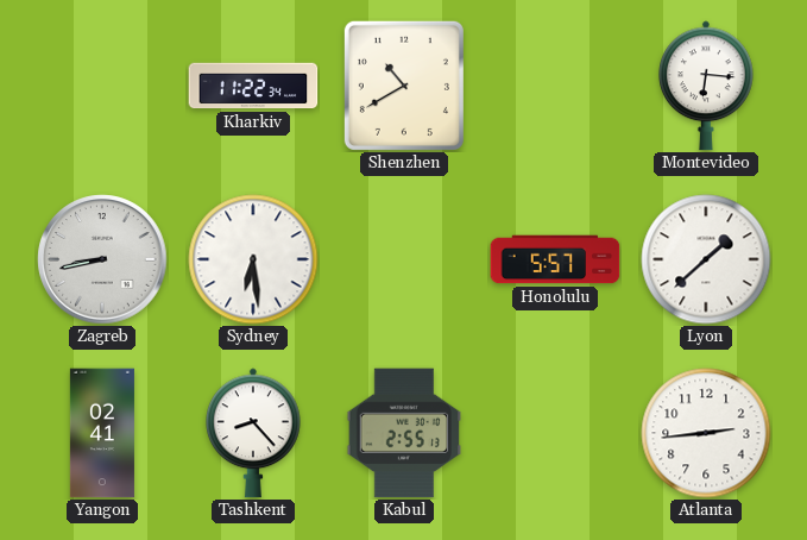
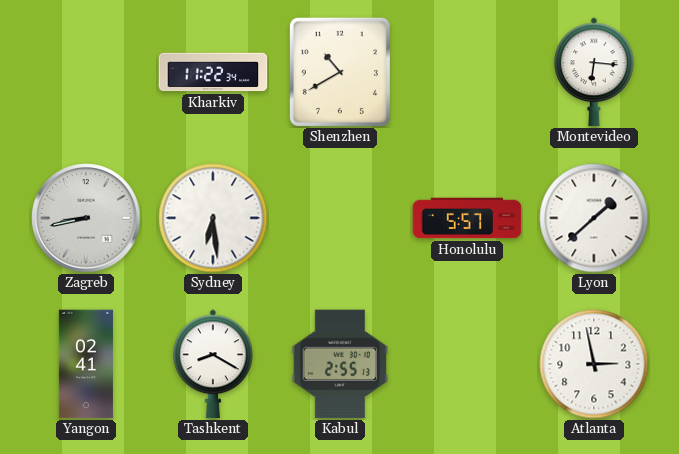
Tashkent: 8:23 -> 8:20
Atlanta: 2:44 -> 2:58
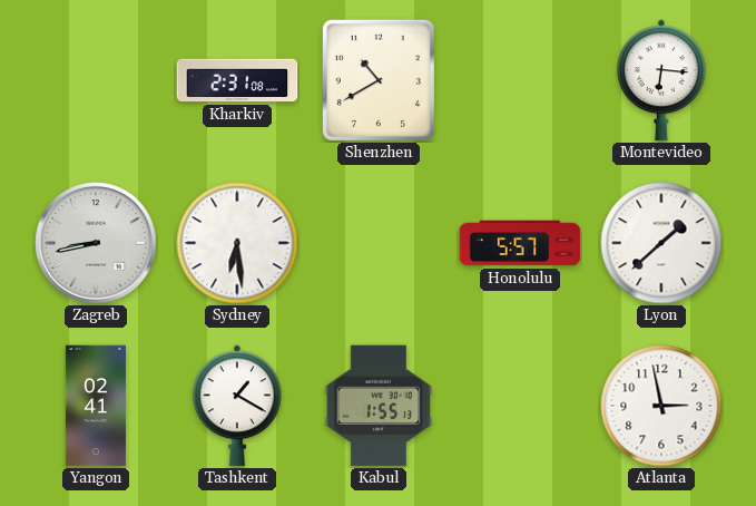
Kharkiv: 11:22 -> 2:31
Tashkent: 8:20 -> 1:20
Kabul: 2:55 -> 1:55
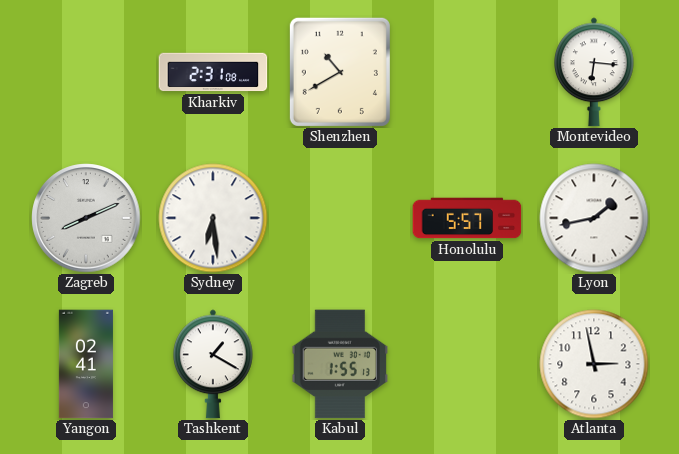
Zagreb: 8:43 -> 8:11
Lyon: 1:38 -> 1:43
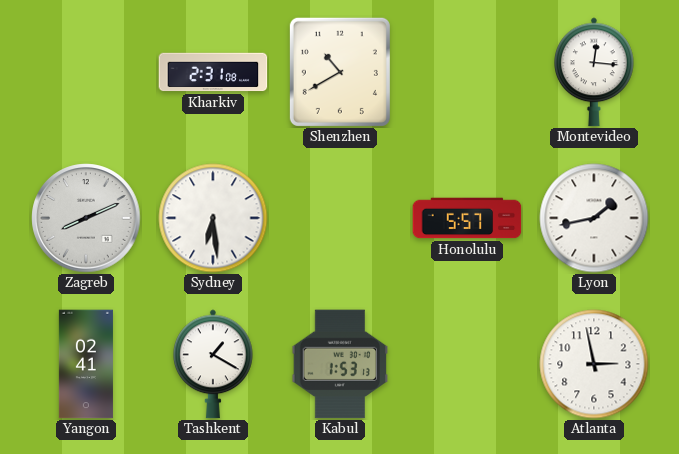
Montevideo: 6:16 -> 12:16
Kabul: 1:55 -> 1:53
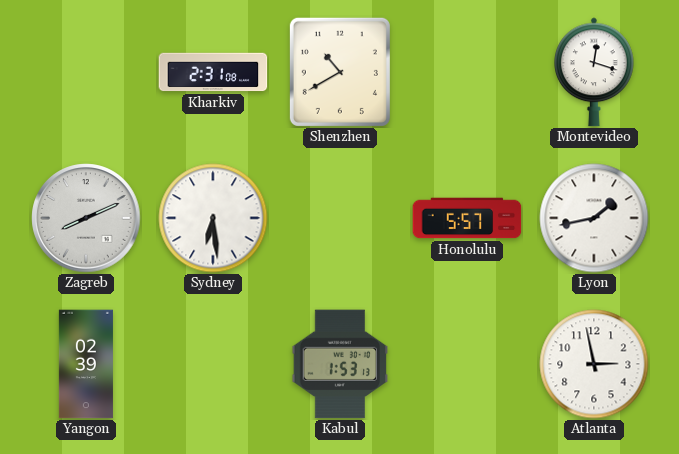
Montevideo: 12:16 -> 12:18
Yangon: 02:41 -> 02:39
Tashkent: 1:20 -> none
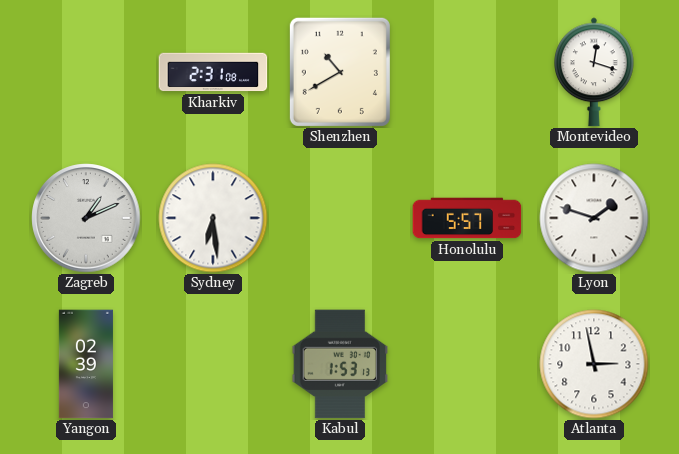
Zagreb: 8:11 -> 1:11
Lyon: 1:43 -> 1:48
